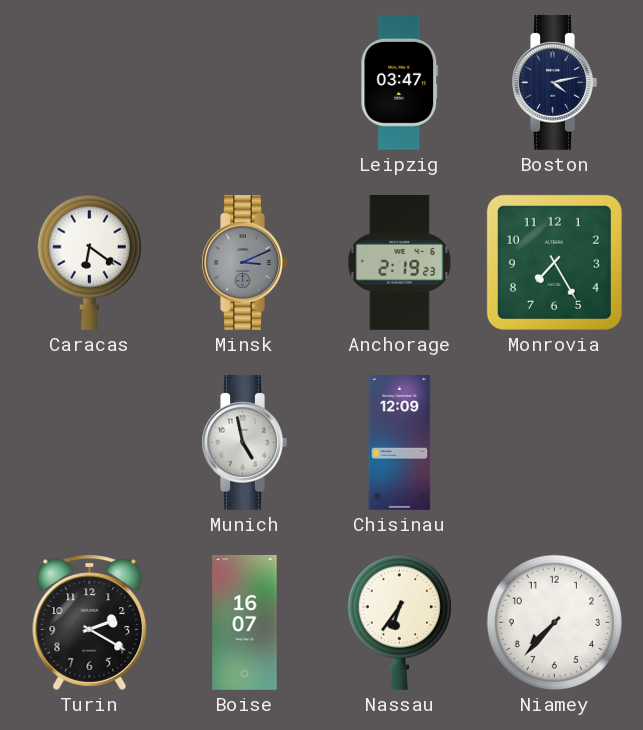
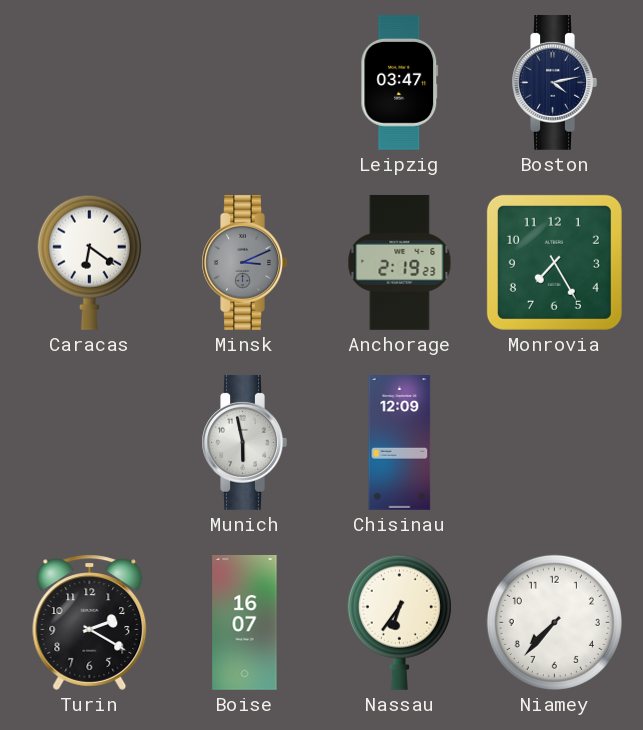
Munich: 4:58 -> 5:58
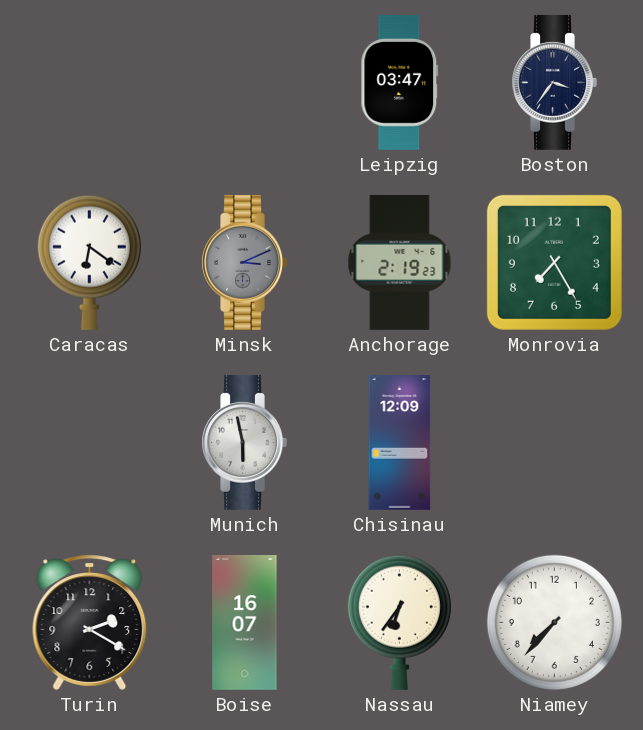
Boston: 4:13 -> 3:36
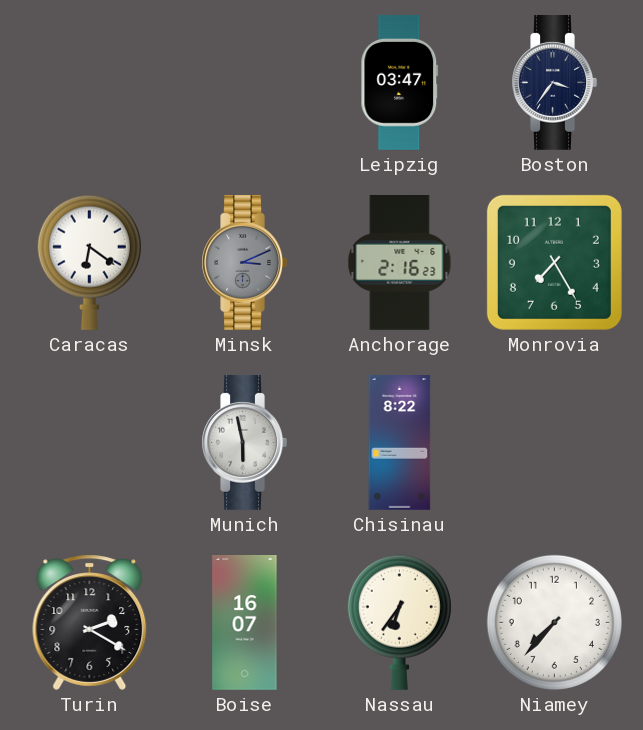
Anchorage: 2:19 -> 2:16
Chisinau: 12:09 -> 8:22
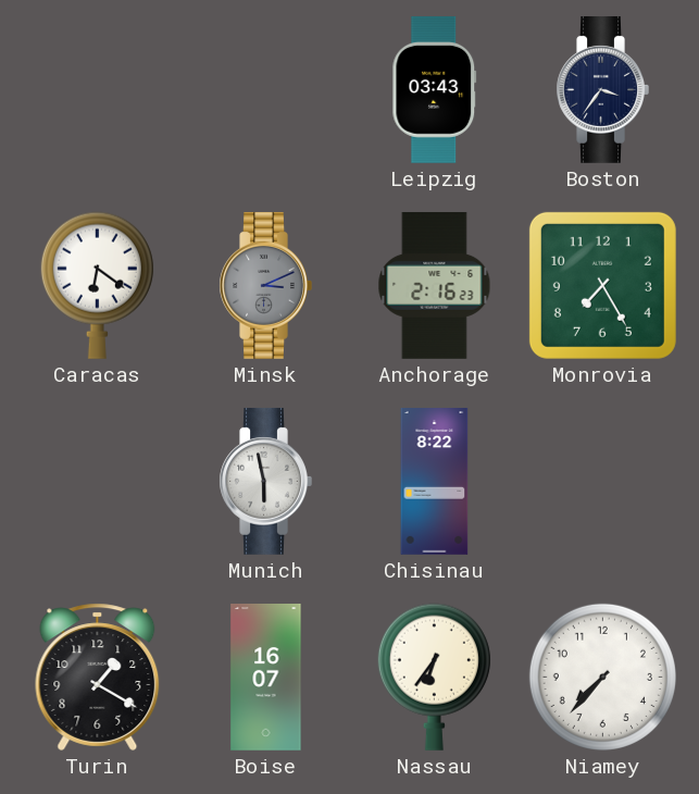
Leipzig: 03:47 -> 03:43
Turin: 2:20 -> 1:20
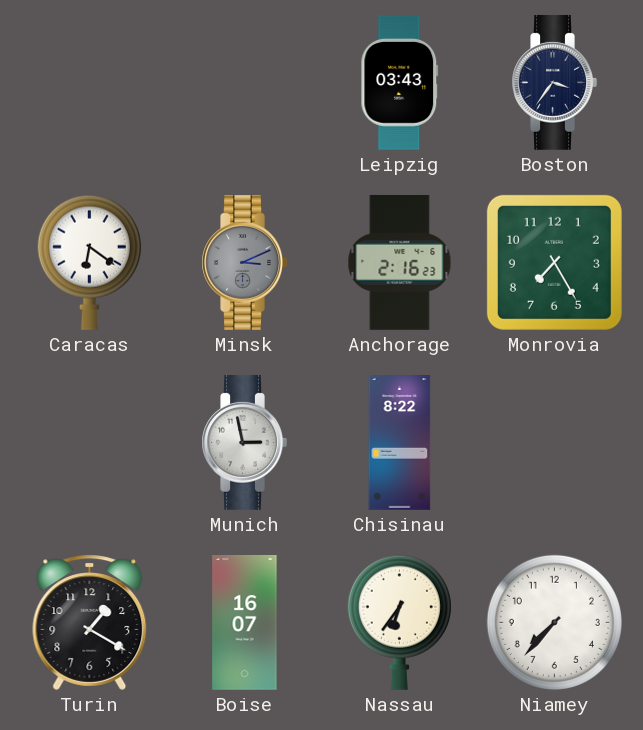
Munich: 5:58 -> 2:58
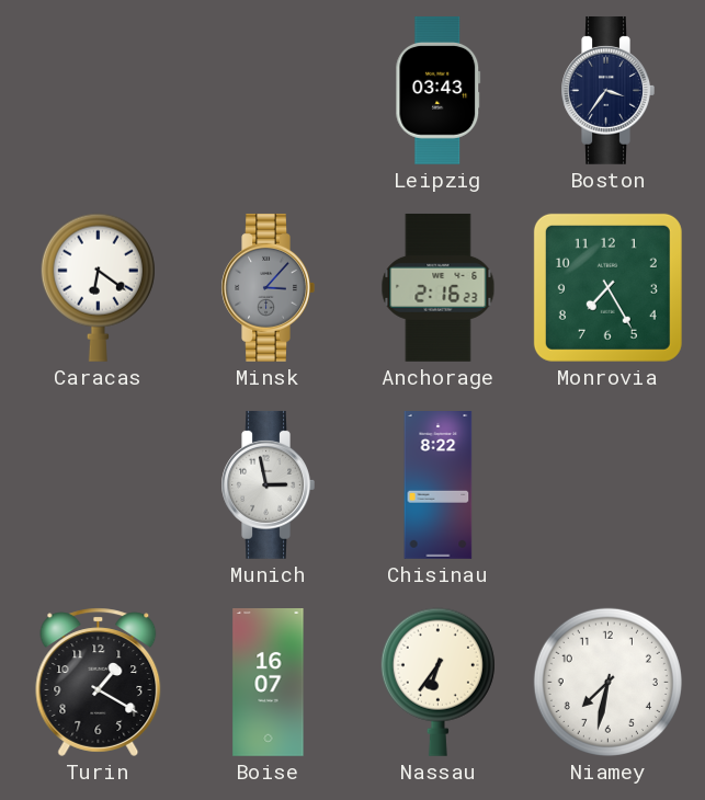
Minsk: 3:11 -> 3:07
Niamey: 7:37 -> 7:32
